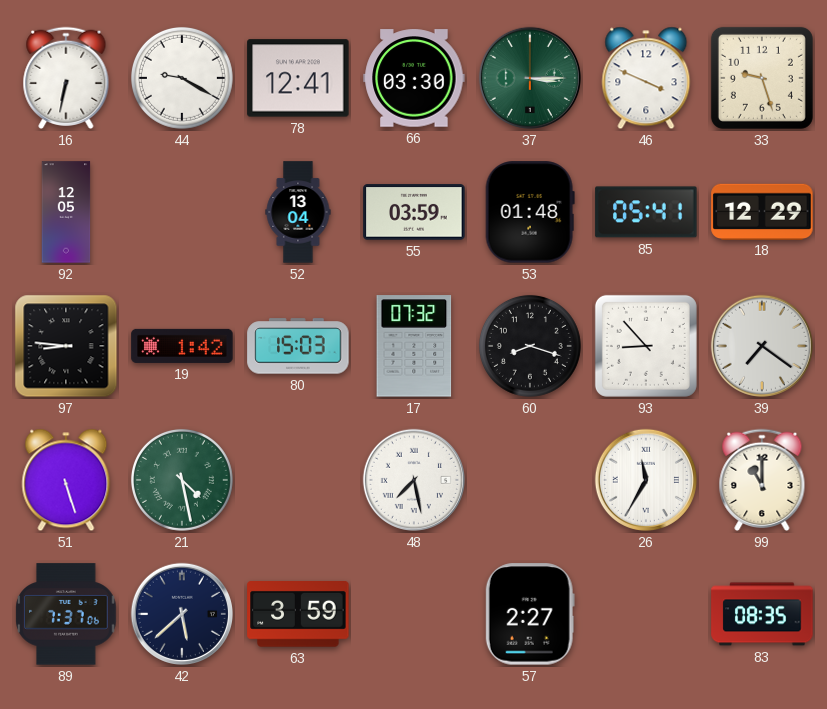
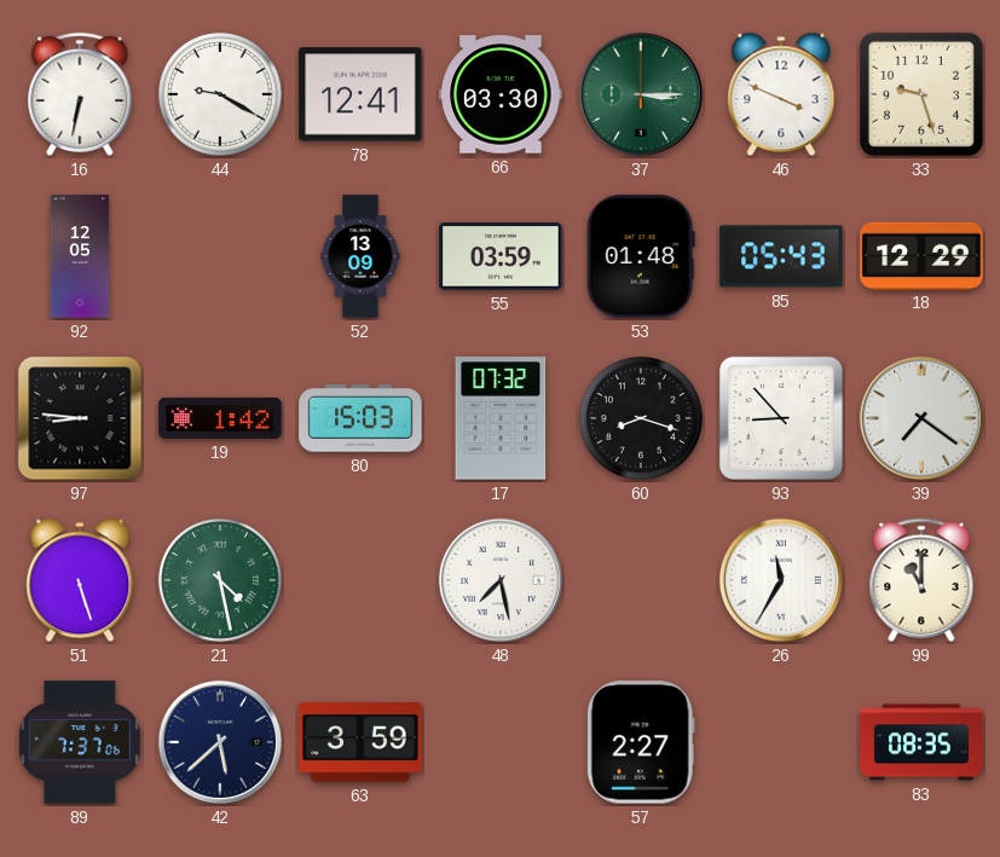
52: 13:04 -> 13:09
85: 05:41 -> 05:43
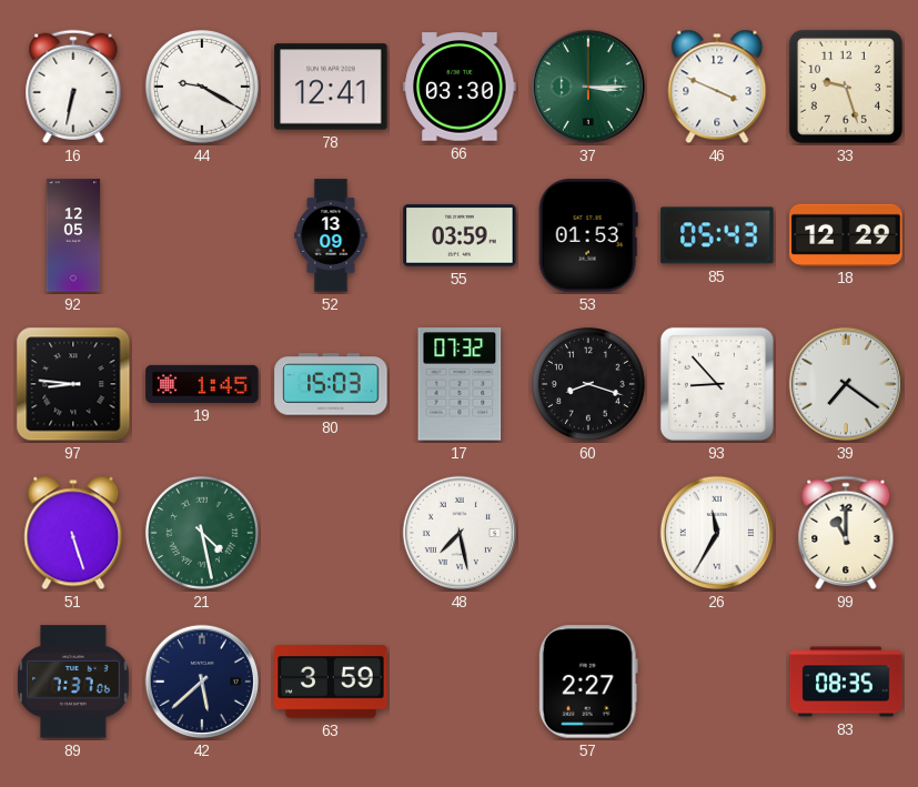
53: 01:48 -> 01:53
19: 1:42 -> 1:45
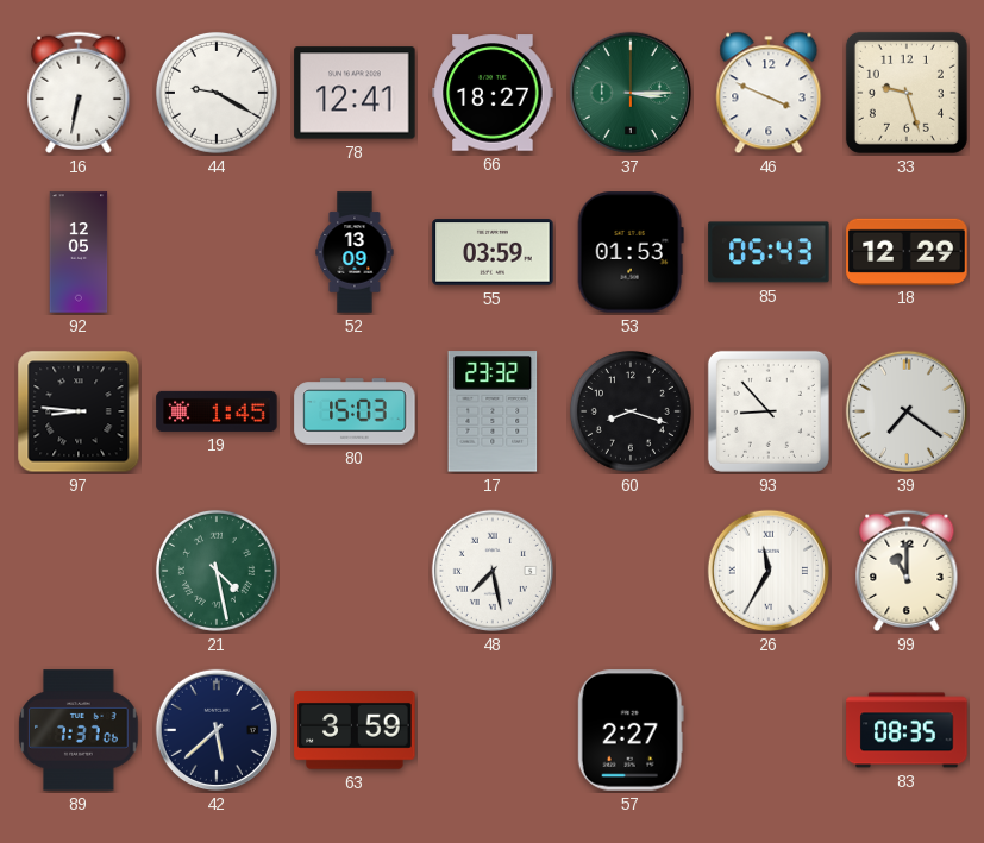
66: 03:30 -> 18:27
17: 07:32 -> 23:32
51: 5:27 -> none
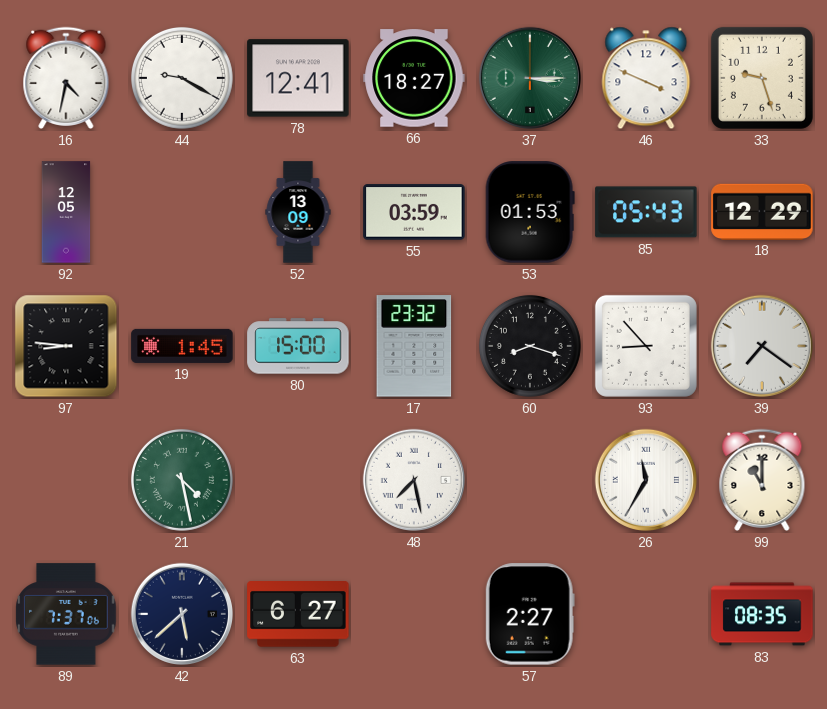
16: 6:32 -> 4:32
80: 15:03 -> 15:00
63: 3:59 -> 6:27
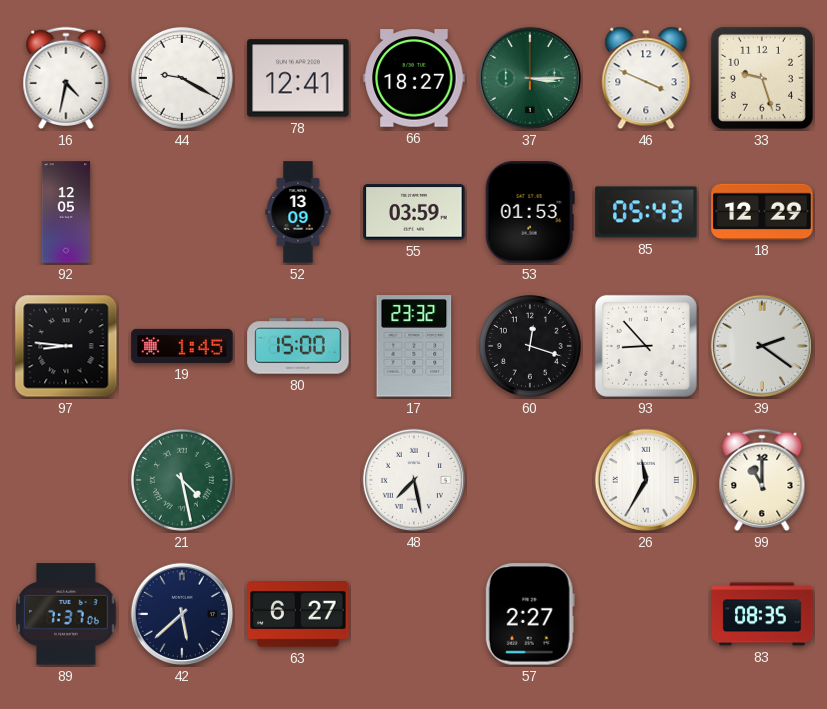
60: 8:18 -> 12:18
39: 7:21 -> 2:21
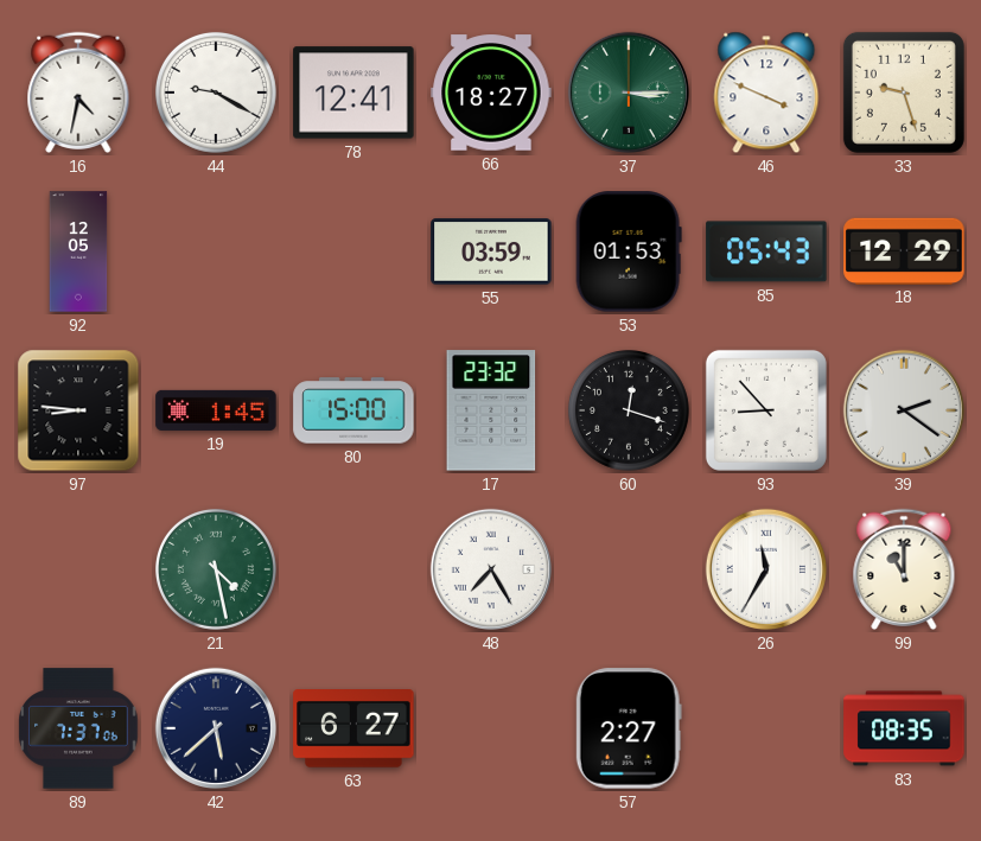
52: 13:09 -> none
48: 7:28 -> 7:25
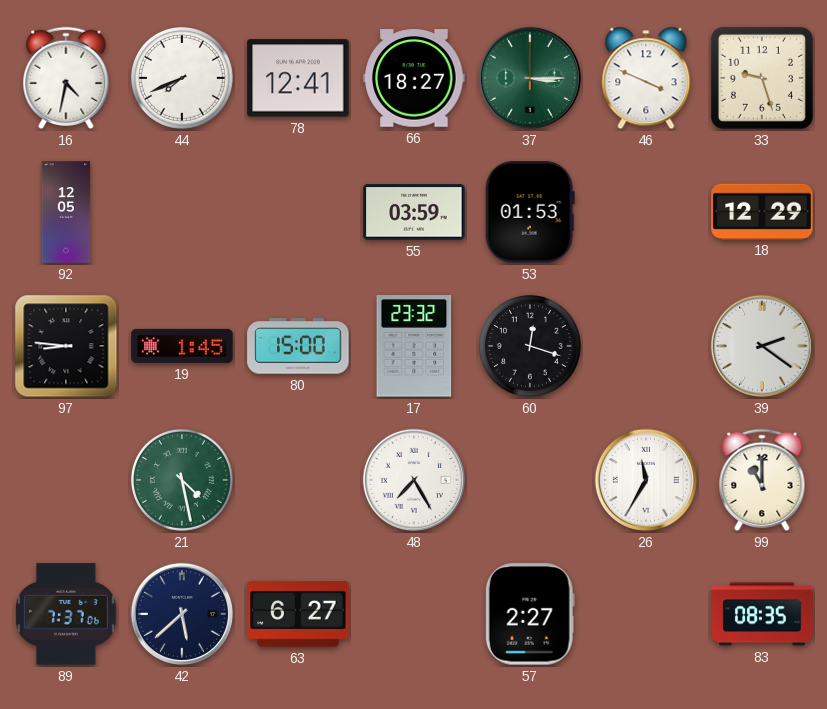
44: 9:20 -> 7:41
85: 05:43 -> none
93: 8:53 -> none
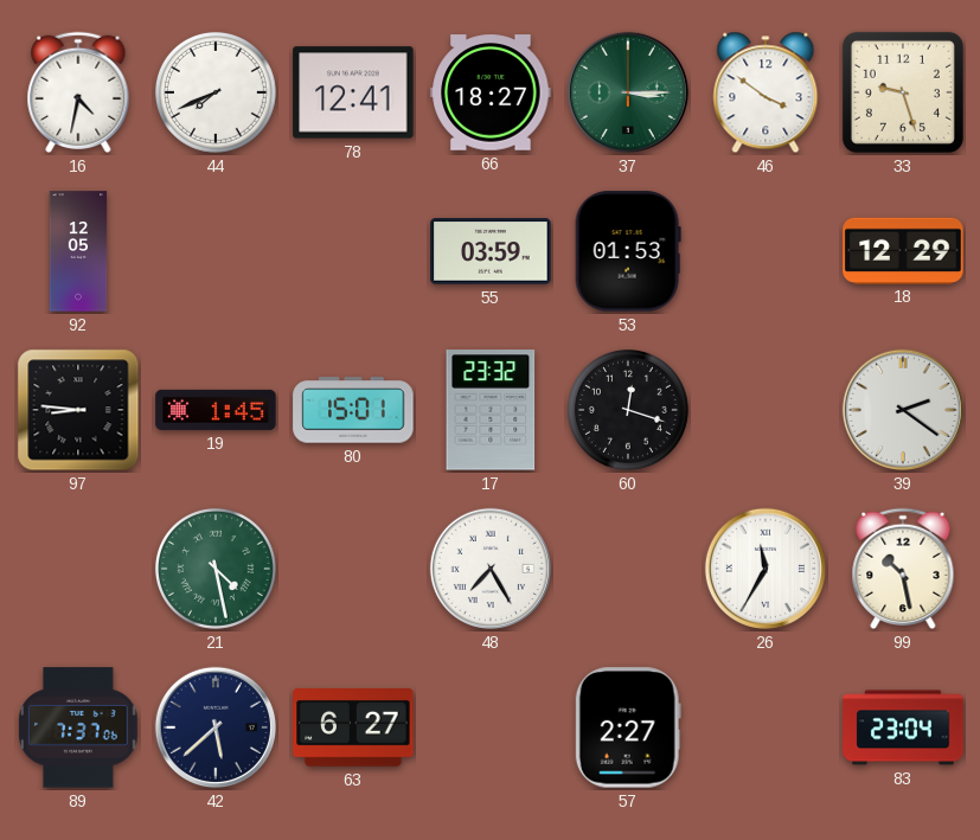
46: 3:49 -> 3:51
80: 15:00 -> 15:01
99: 11:00 -> 10:28
83: 08:35 -> 23:04
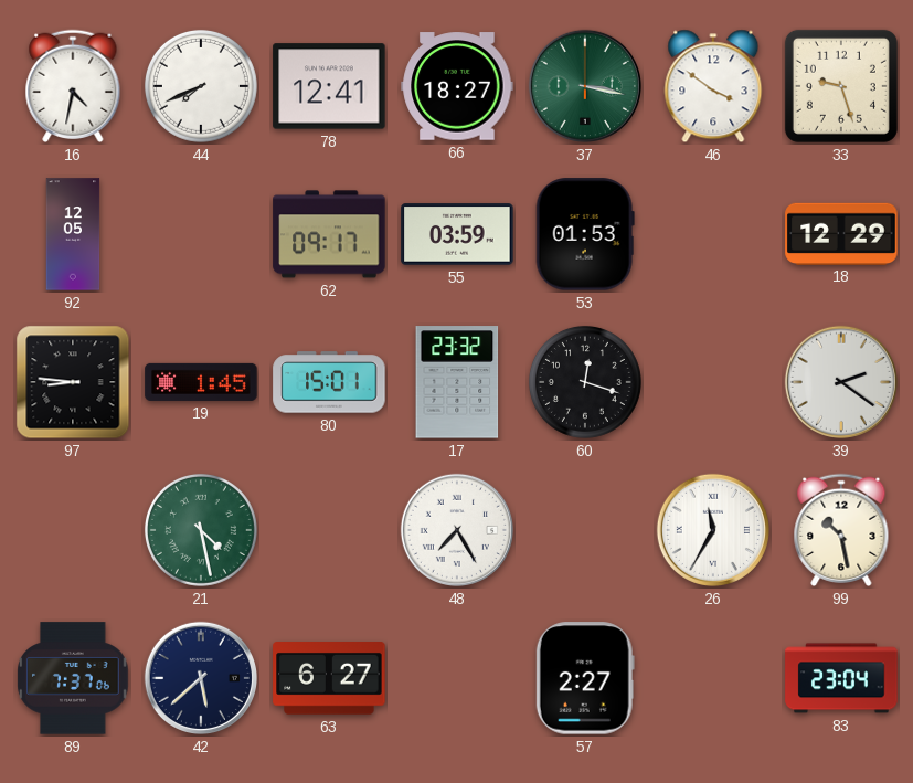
37: 3:15 -> 3:17
62: none -> 09:17
